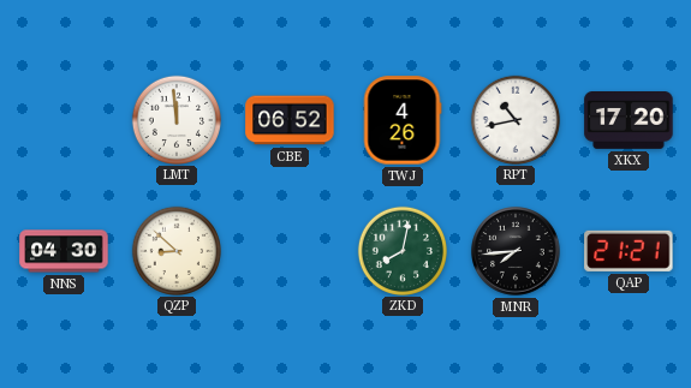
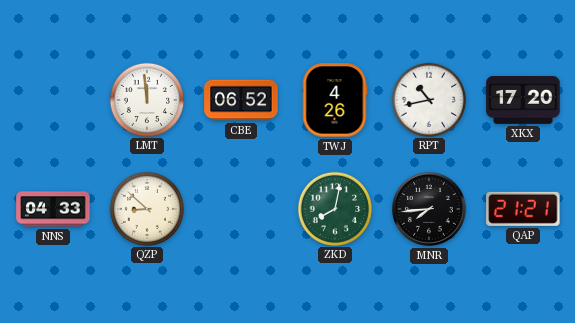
NNS: 04:30 -> 04:33
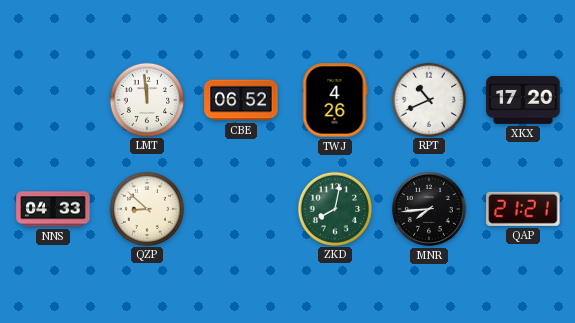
RPT: 10:43 -> 10:41
